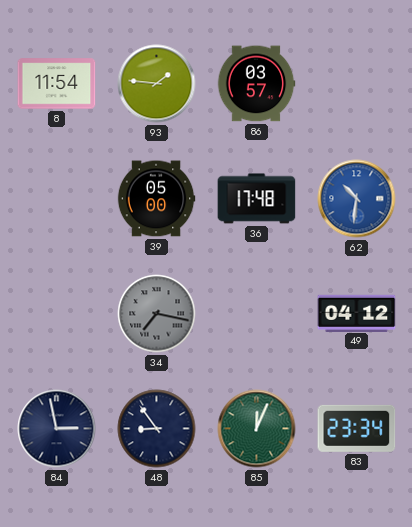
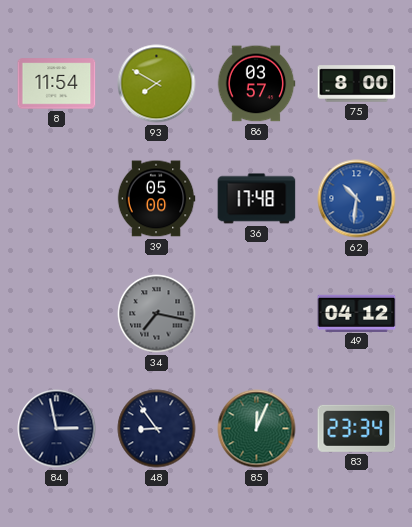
93: 1:46 -> 7:50
75: none -> 8:00
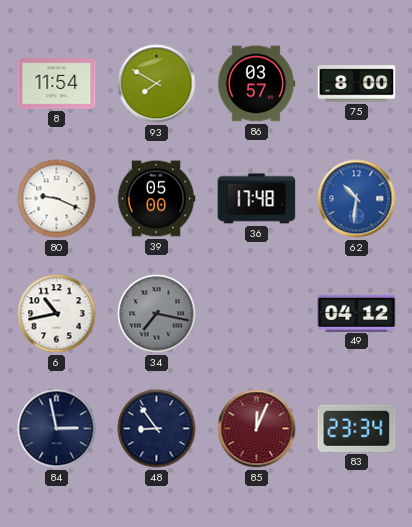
80: none -> 9:19
6: none -> 10:43
85 dial: green -> burgundy
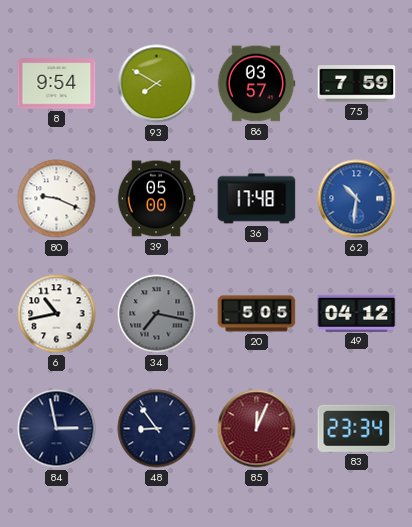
8: 11:54 -> 9:54
75: 8:00 -> 7:59
20: none -> 5:05
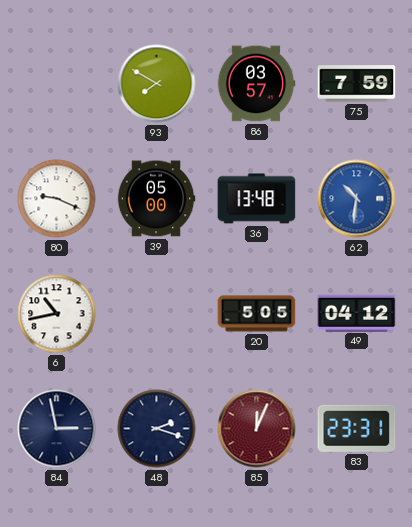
8: 9:54 -> none
36: 17:48 -> 13:48
34: 7:17 -> none
48: 8:54 -> 2:18
83: 23:34 -> 23:31
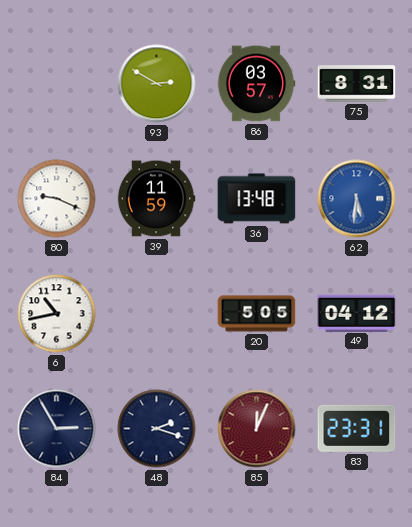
93: 7:50 -> 2:50
75: 7:59 -> 8:31
39: 05:00 -> 11:59
62: 10:31 -> 5:31
84: 2:58 -> 2:55
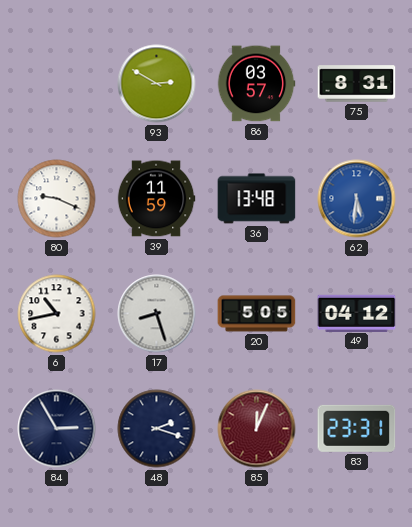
17: none -> 8:27
